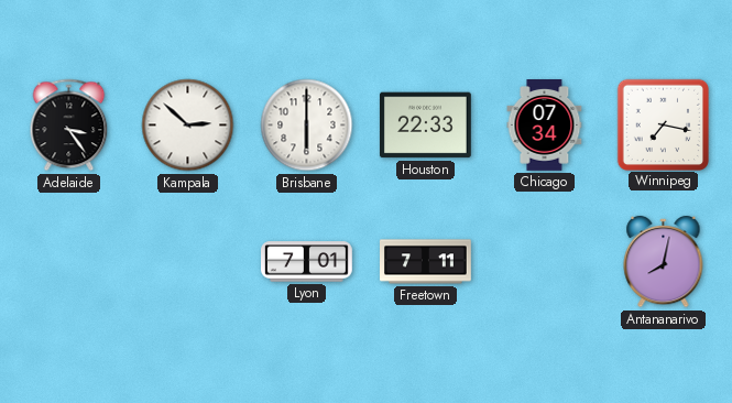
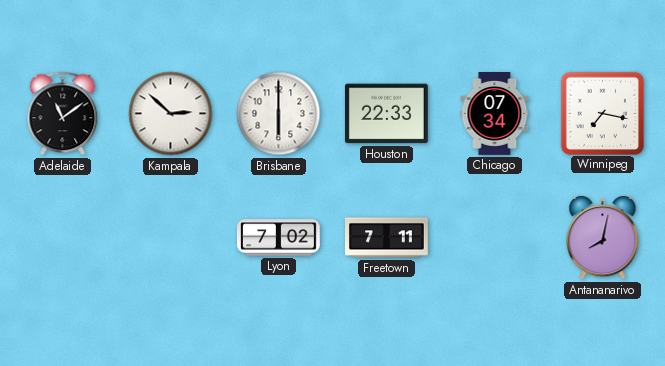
Adelaide: 3:24 -> 11:09
Lyon: 7:01 -> 7:02
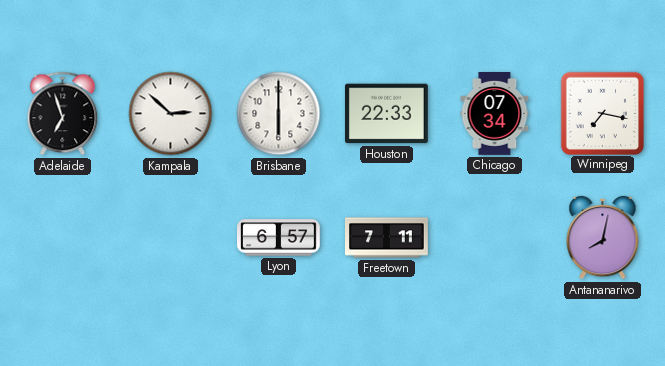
Adelaide: 11:09 -> 6:57
Lyon: 7:02 -> 6:57
